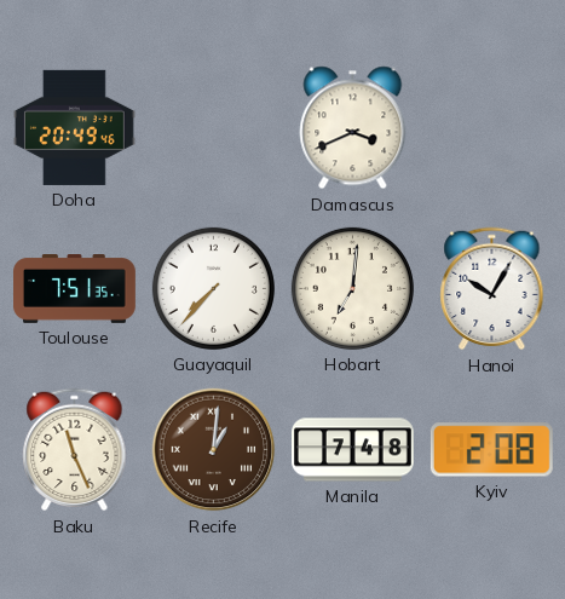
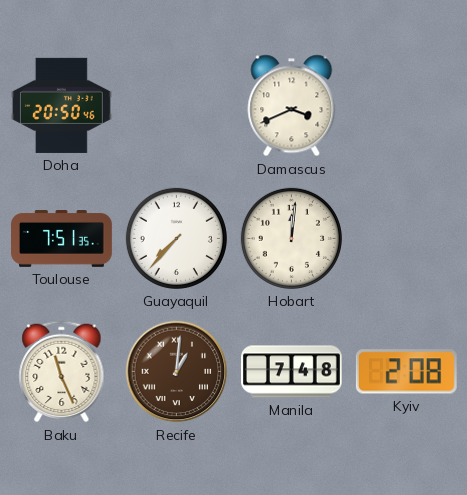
Doha: 20:49 -> 20:50
Hobart: 7:01 -> 12:01
Hanoi: 10:05 -> none
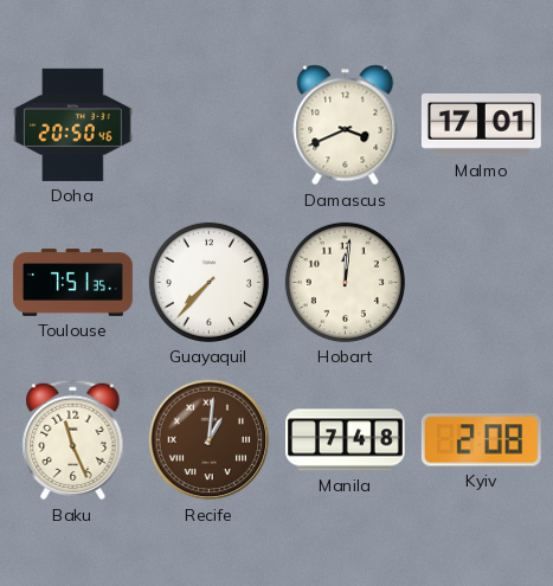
Malmo: none -> 17:01
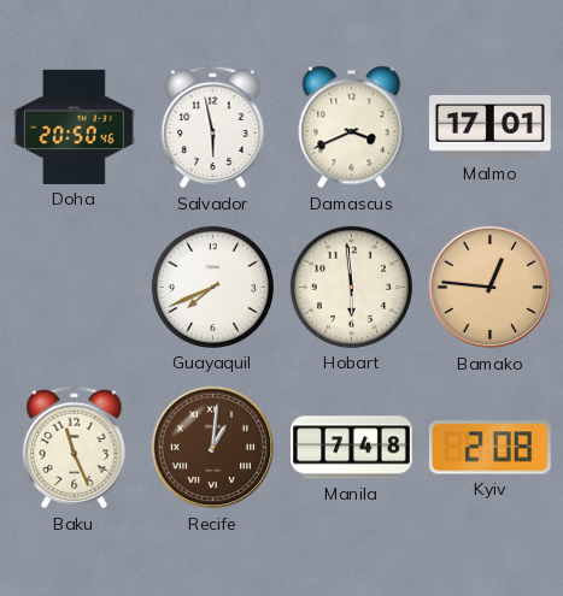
Salvador: none -> 5:58
Toulouse: 7:51 -> none
Guayaquil: 7:37 -> 7:41
Hobart: 12:01 -> 5:59
Bamako: none -> 12:46
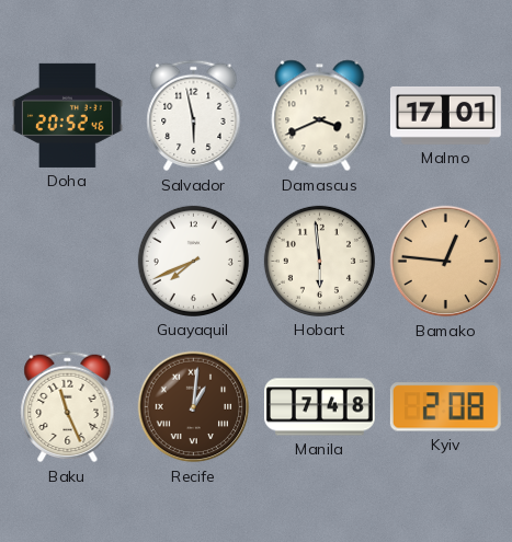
Doha: 20:50 -> 20:52
